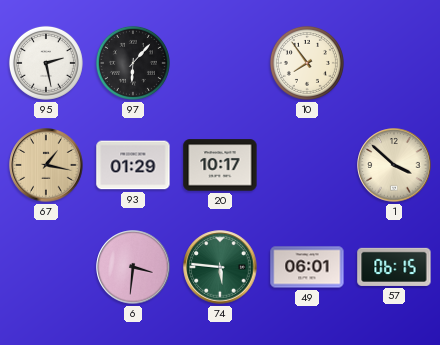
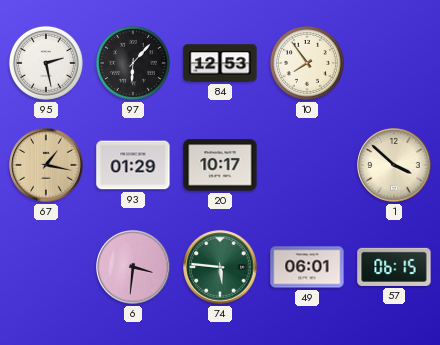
84: none -> 12:53
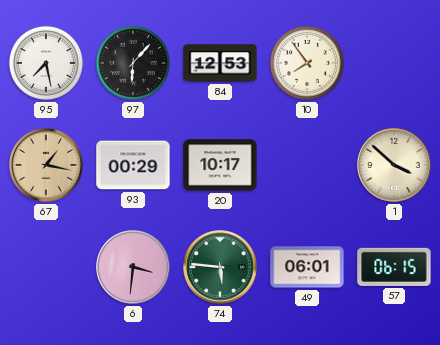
95: 2:28 -> 7:28
93: 01:29 -> 00:29
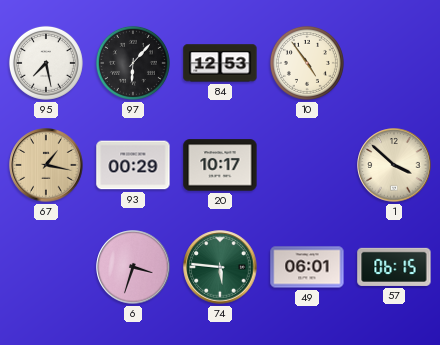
10: 7:54 -> 4:54
6: 3:31 -> 3:33
